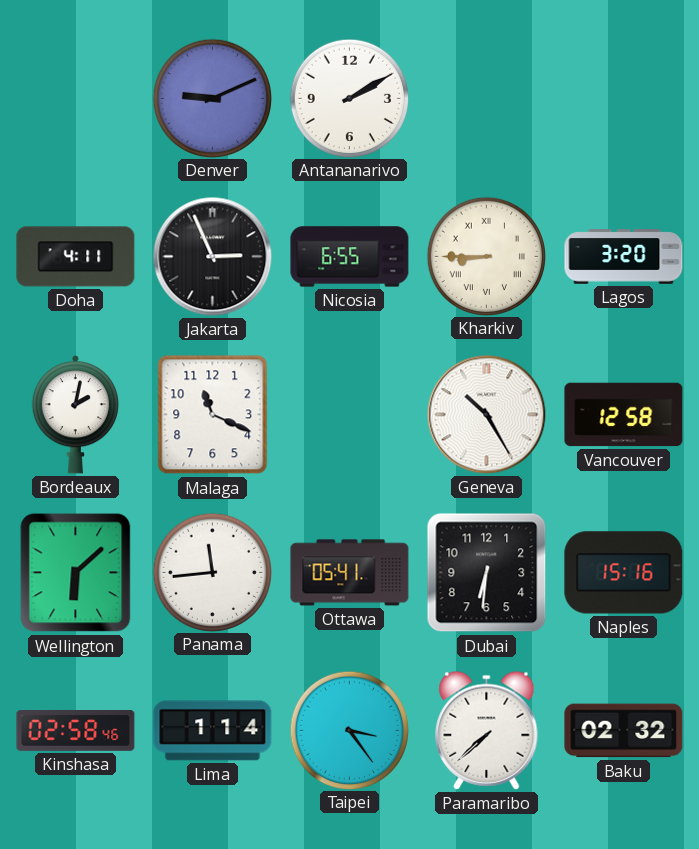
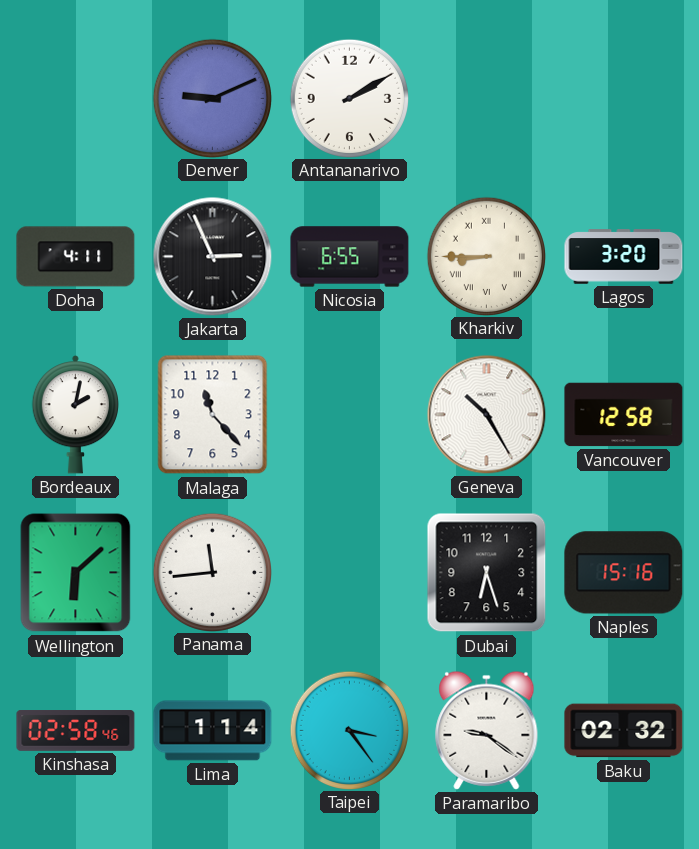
Malaga: 11:19 -> 11:23
Ottawa: 05:41 -> none
Dubai: 6:31 -> 6:27
Paramaribo: 7:38 -> 9:21
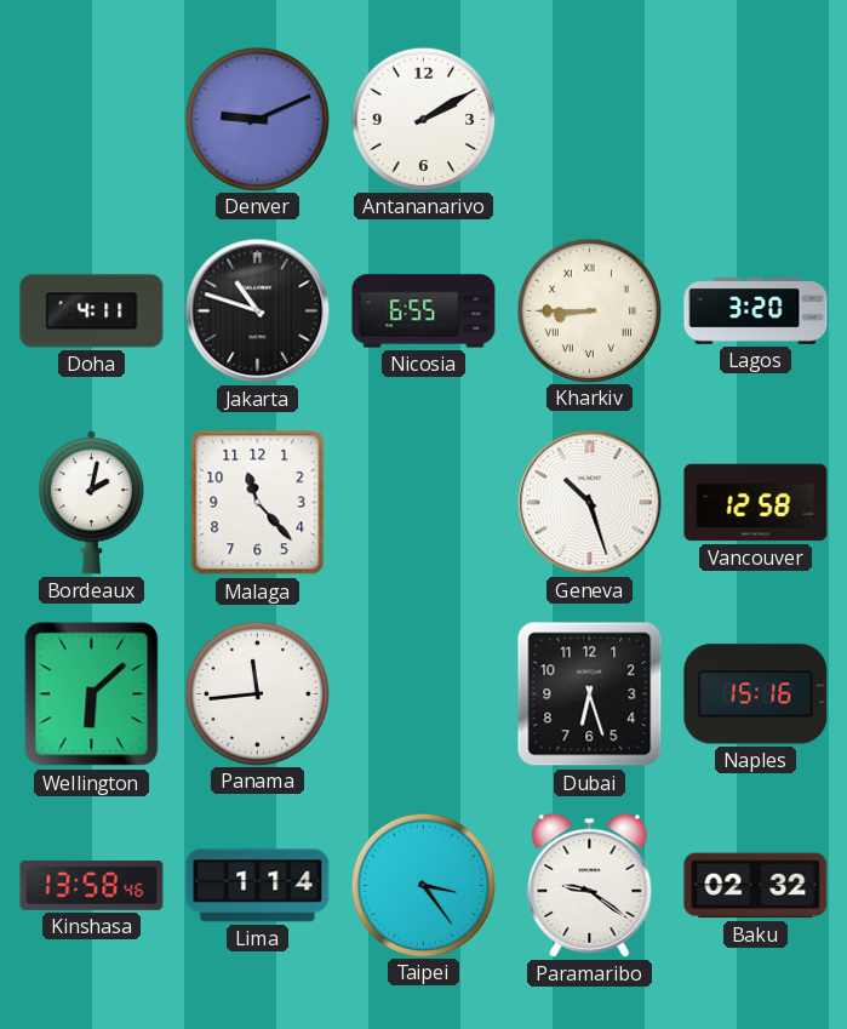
Jakarta: 2:56 -> 10:48
Geneva: 10:25 -> 10:27
Kinshasa: 02:58 -> 13:58
